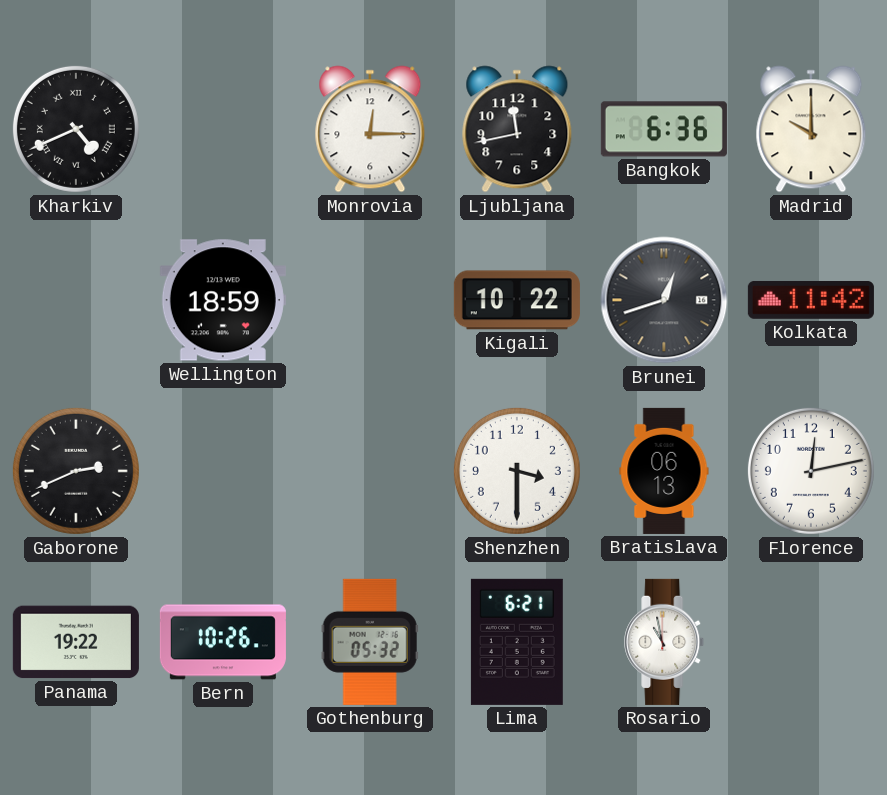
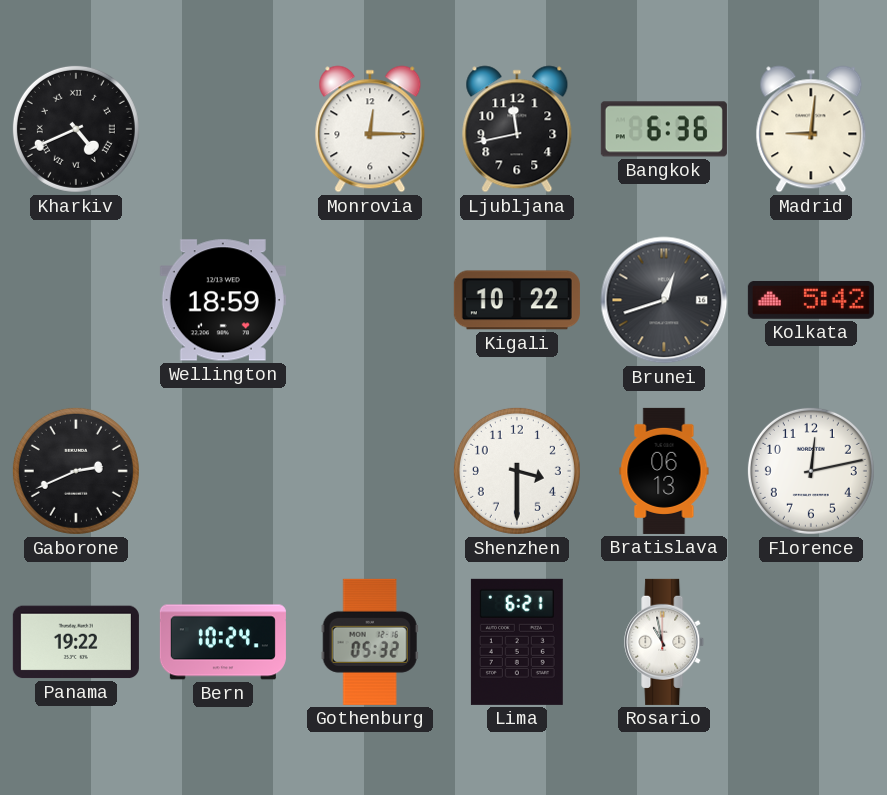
Madrid: 10:00 -> 9:01
Kolkata: 11:42 -> 5:42
Bern: 10:26 -> 10:24
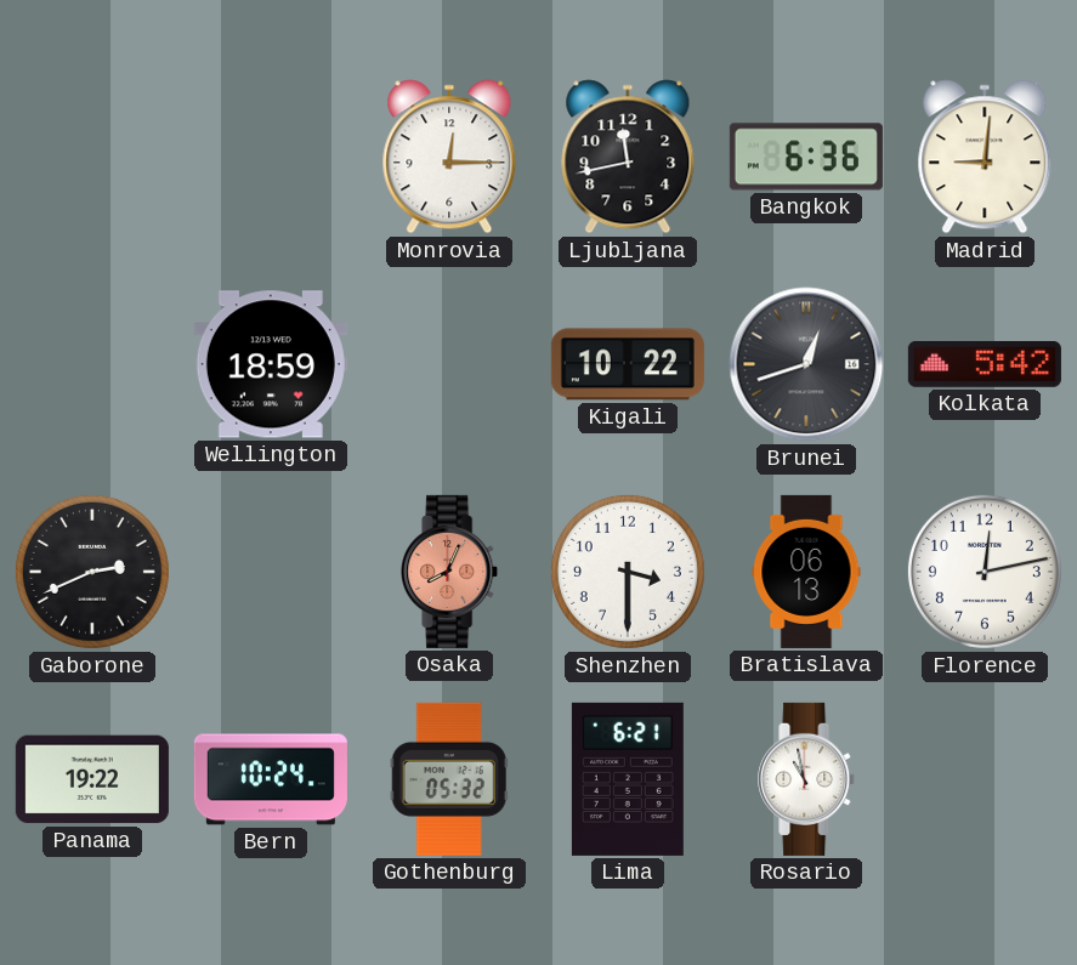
Kharkiv: 4:41 -> none
Osaka: none -> 8:04
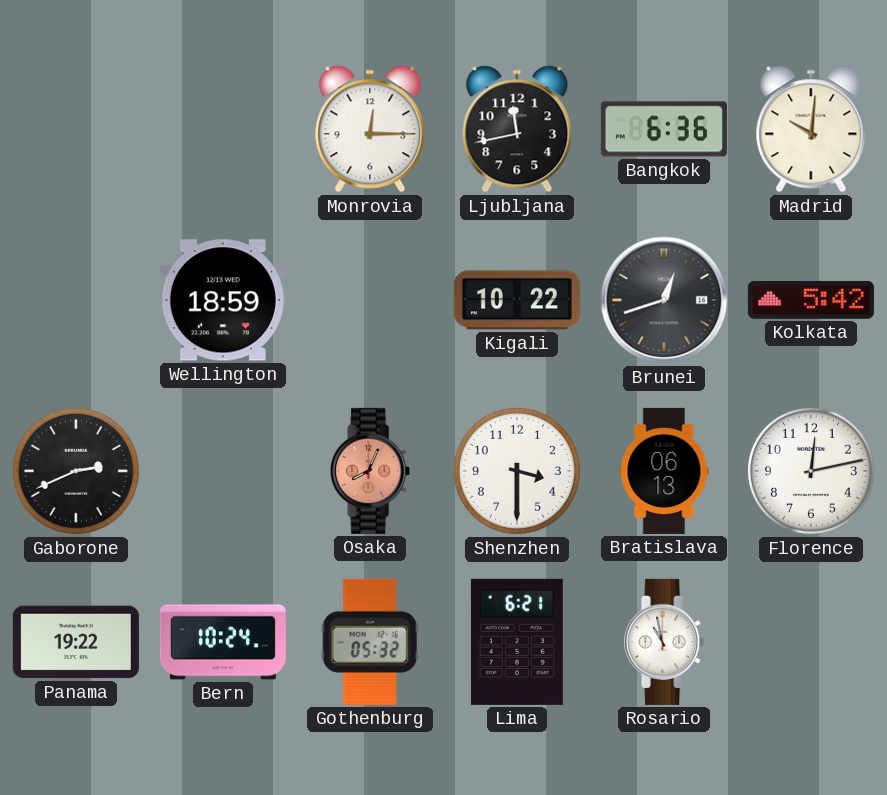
Madrid: 9:01 -> 10:01
